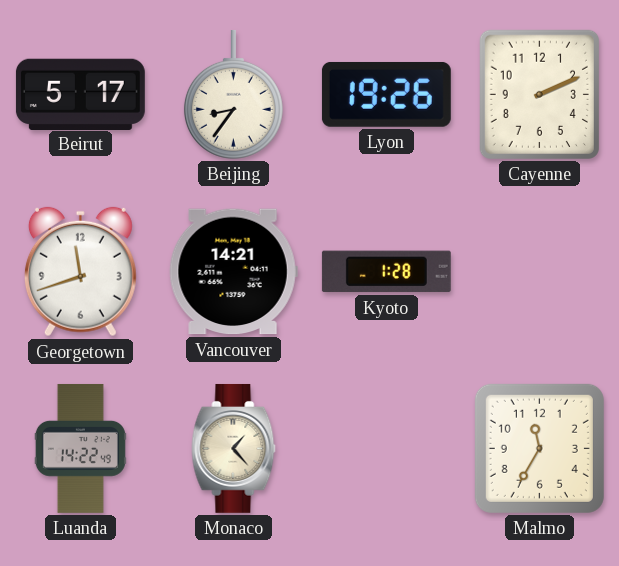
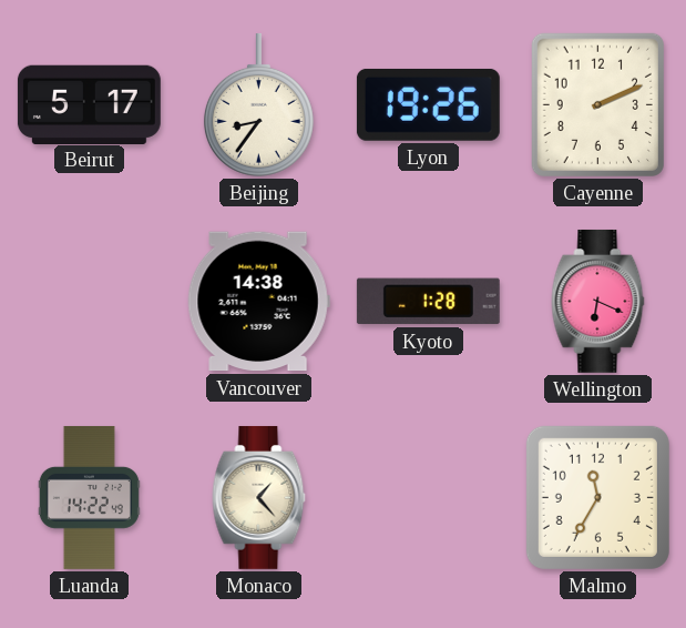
Georgetown: 11:42 -> none
Vancouver: 14:21 -> 14:38
Wellington: none -> 6:19
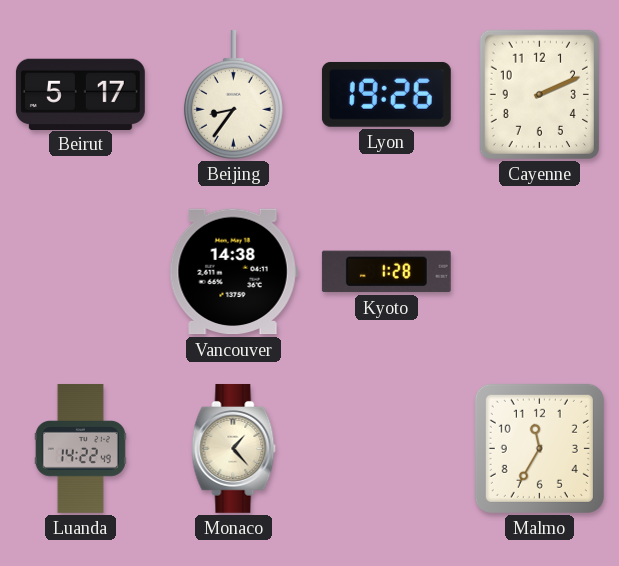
Wellington: 6:19 -> none
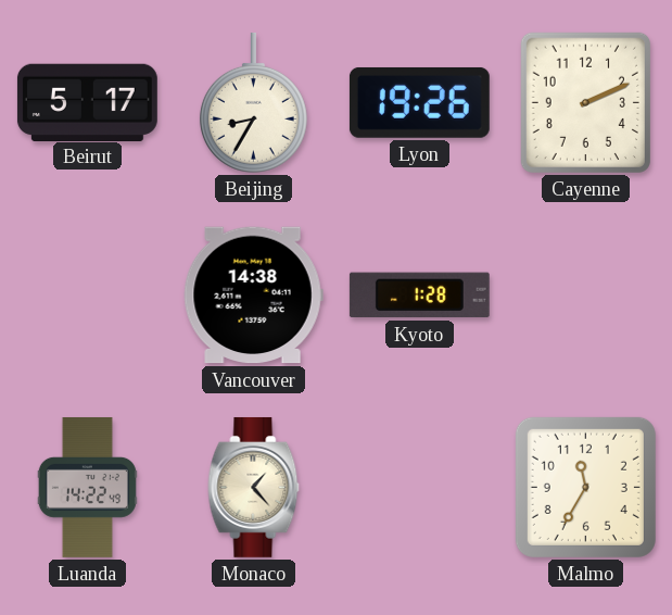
Beijing: 8:36 -> 8:35
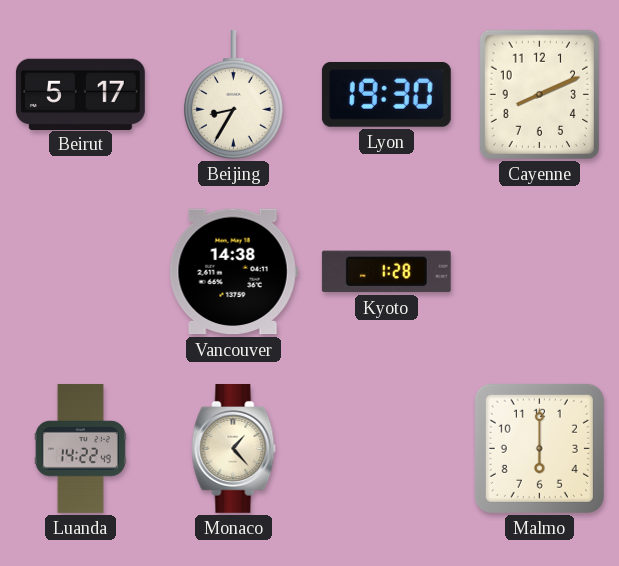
Lyon: 19:26 -> 19:30
Cayenne: 2:11 -> 8:11
Malmo: 11:35 -> 6:00
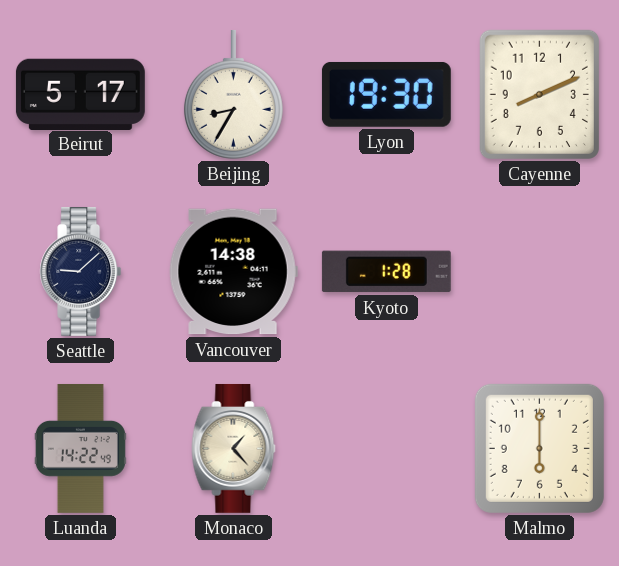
Seattle: none -> 9:08
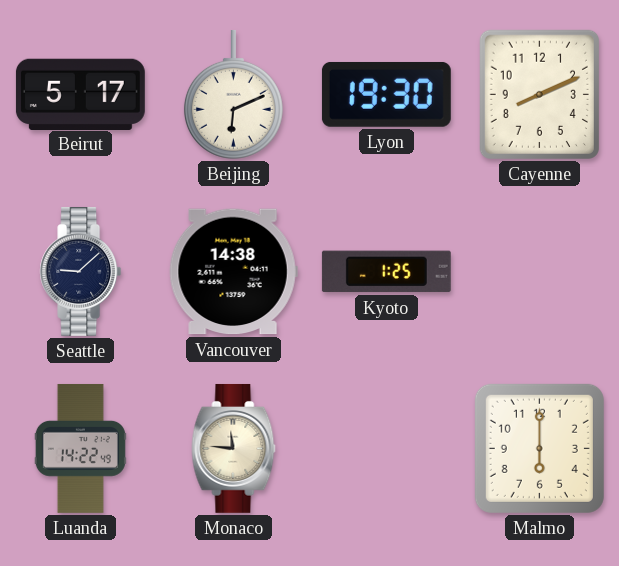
Beijing: 8:35 -> 6:11
Kyoto: 1:28 -> 1:25
Monaco: 1:23 -> 11:46
